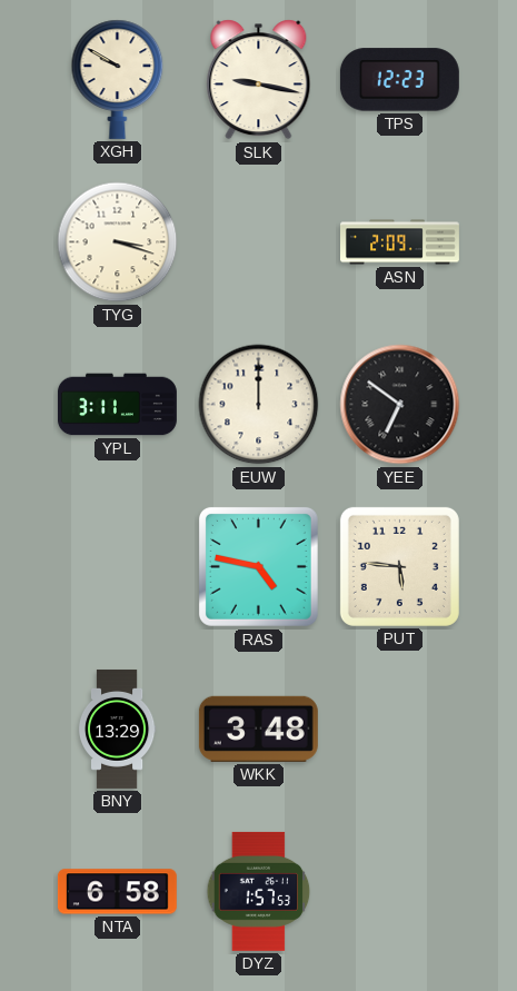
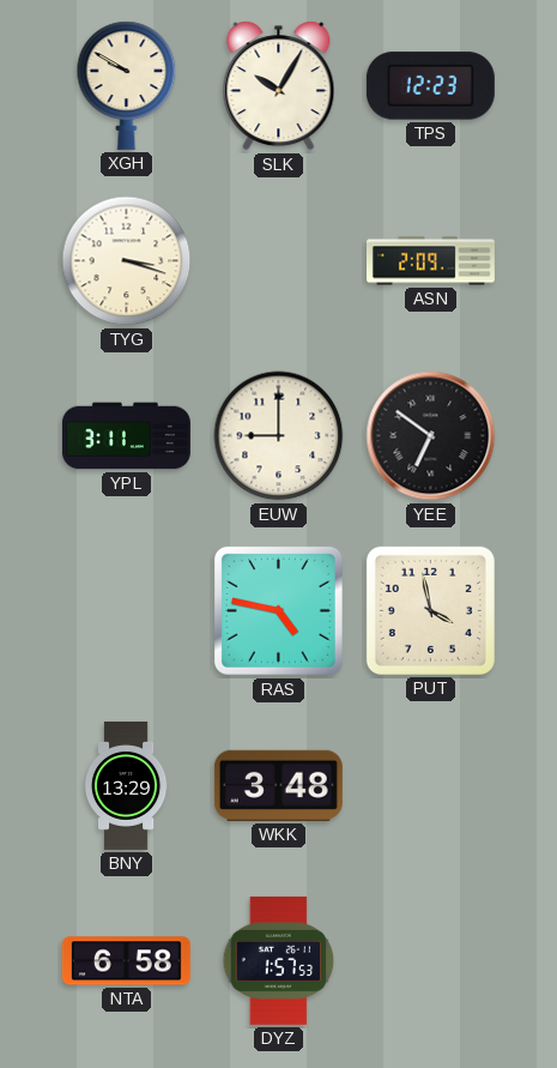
SLK: 9:17 -> 10:05
EUW: 12:00 -> 9:00
PUT: 5:46 -> 3:58
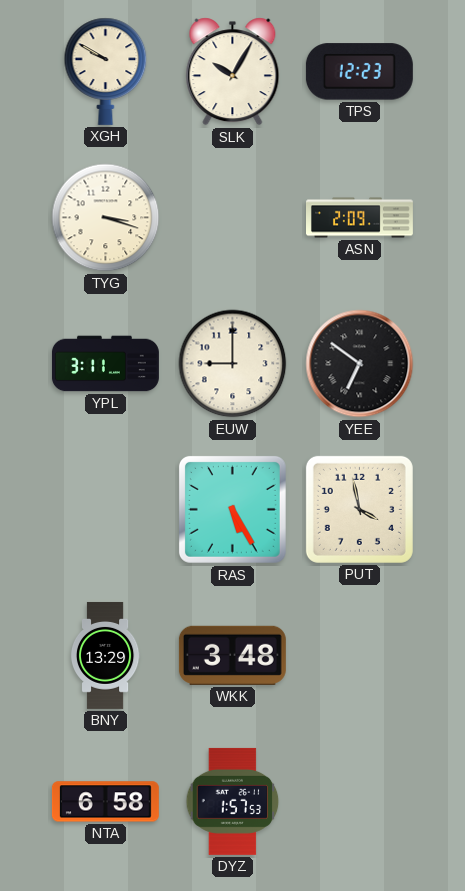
RAS: 4:47 -> 5:25
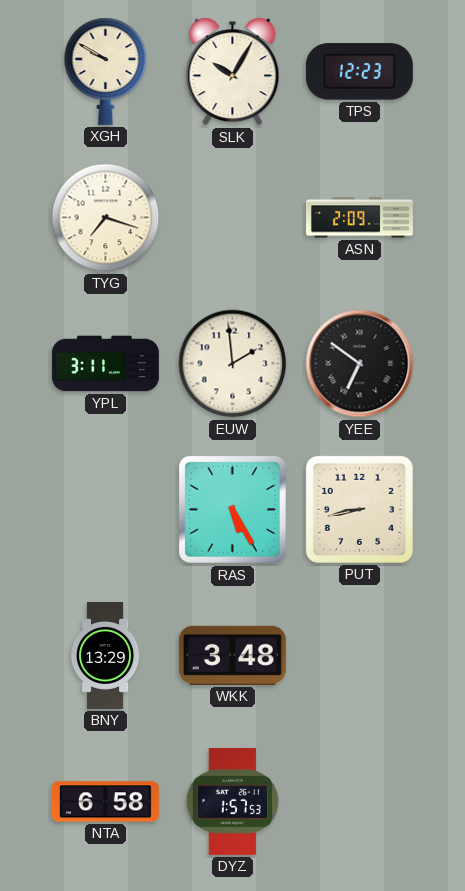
TYG: 3:18 -> 7:18
EUW: 9:00 -> 1:59
PUT: 3:58 -> 8:43
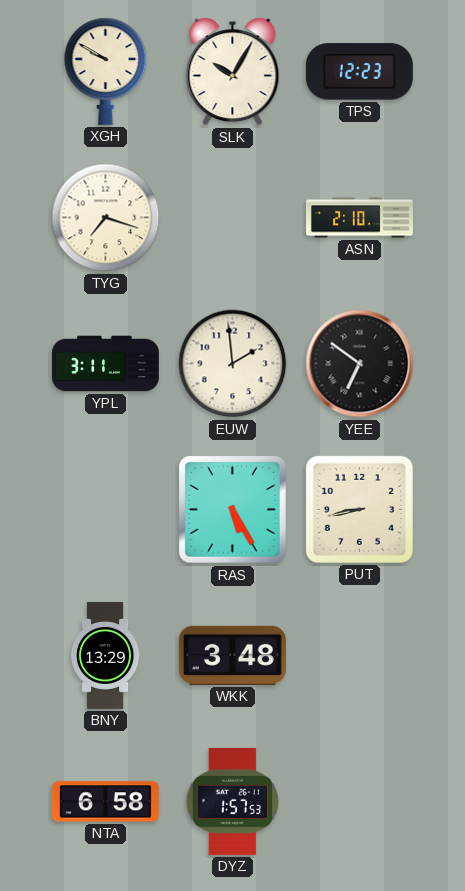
ASN: 2:09 -> 2:10
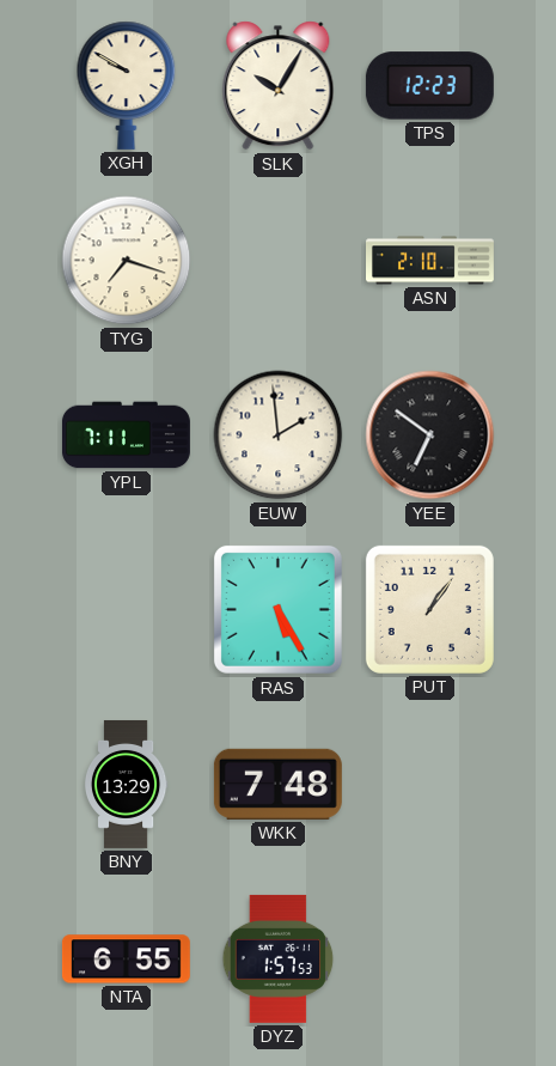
YPL: 3:11 -> 7:11
PUT: 8:43 -> 1:06
WKK: 3:48 -> 7:48
NTA: 6:58 -> 6:55
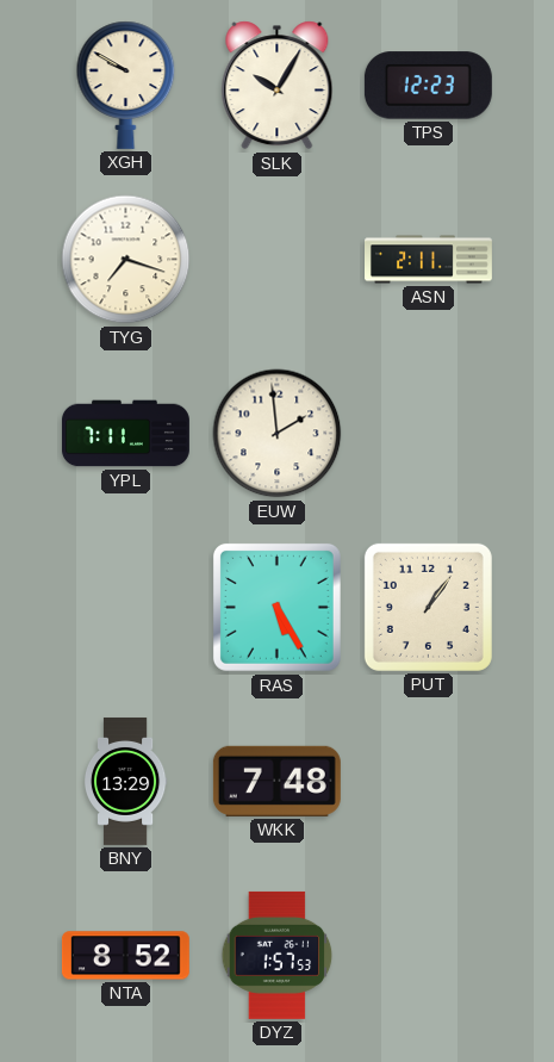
ASN: 2:10 -> 2:11
YEE: 6:51 -> none
NTA: 6:55 -> 8:52
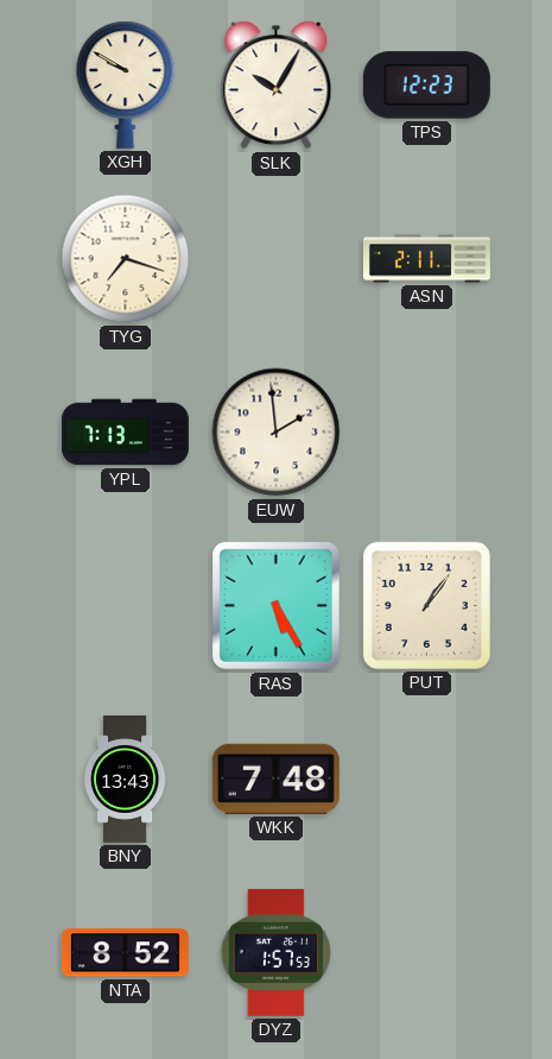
YPL: 7:11 -> 7:13
BNY: 13:29 -> 13:43
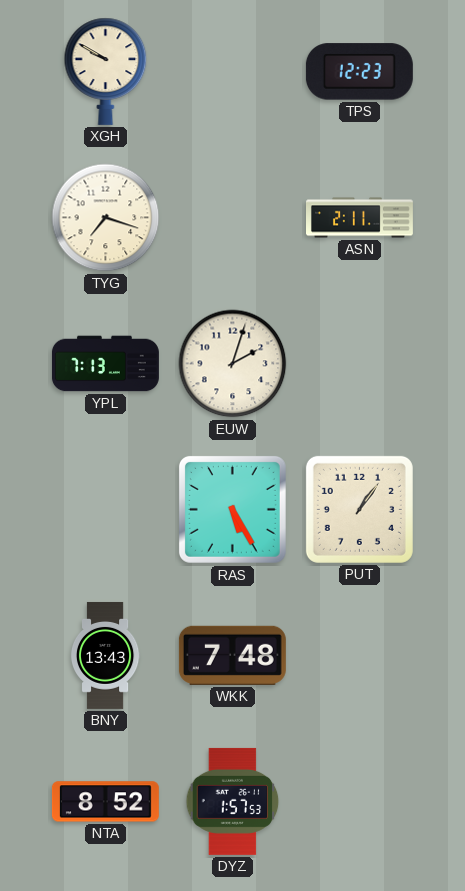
SLK: 10:05 -> none
EUW: 1:59 -> 2:03
